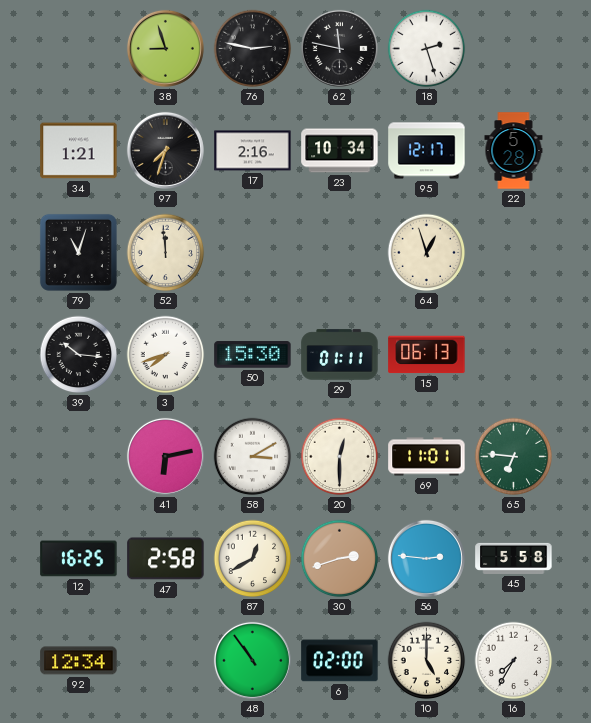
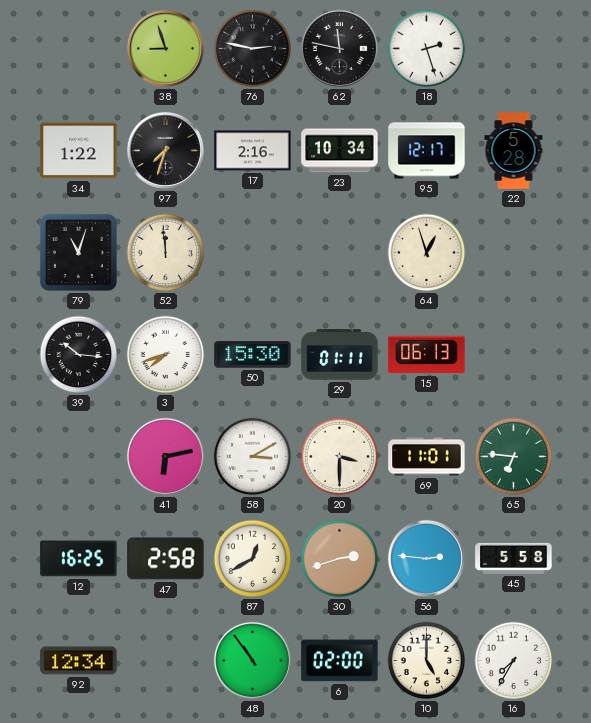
34: 1:21 -> 1:22
20: 12:30 -> 3:30
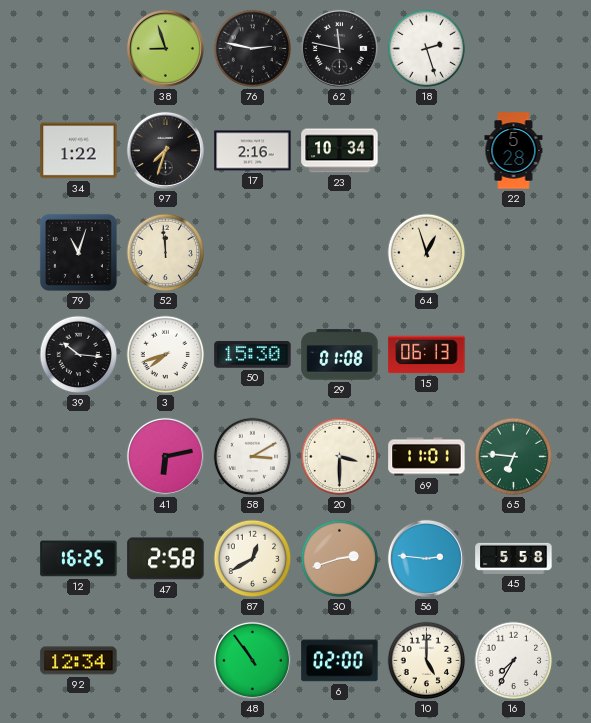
95: 12:17 -> none
29: 01:11 -> 01:08
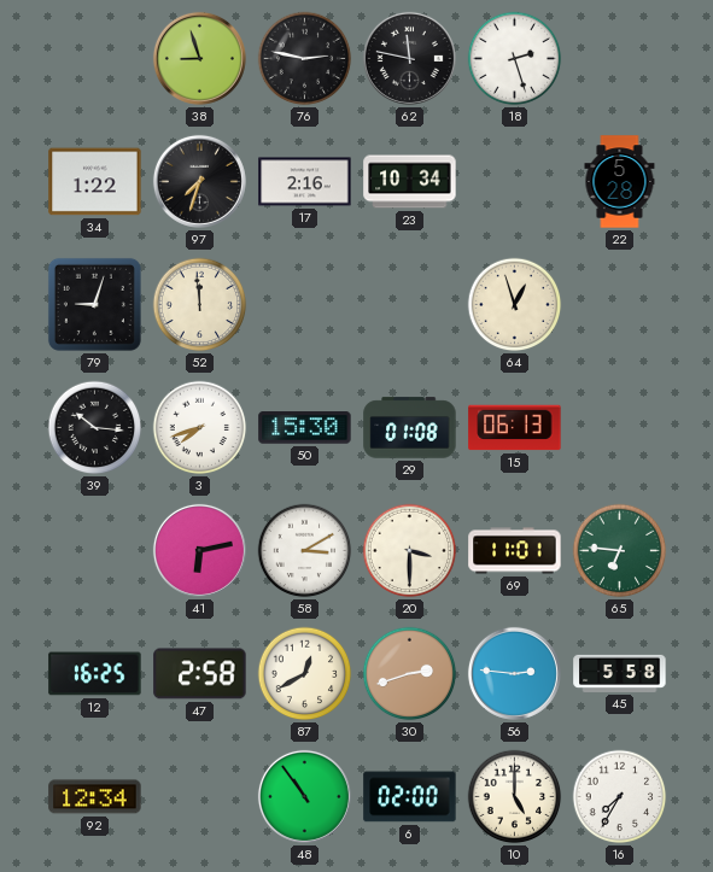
79: 11:03 -> 9:03
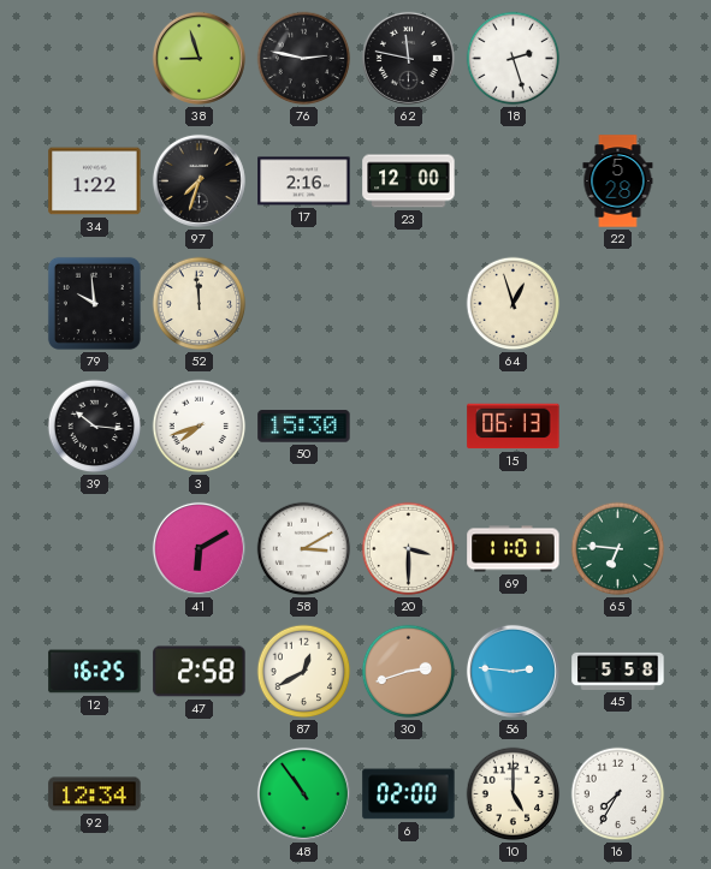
23: 10:34 -> 12:00
79: 9:03 -> 9:59
29: 01:08 -> none
41: 6:13 -> 6:10
